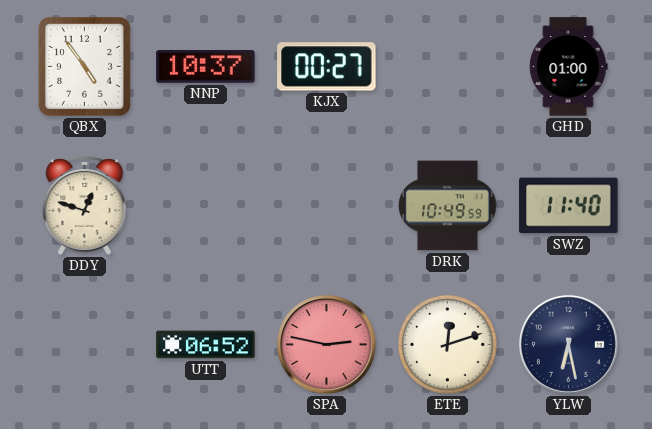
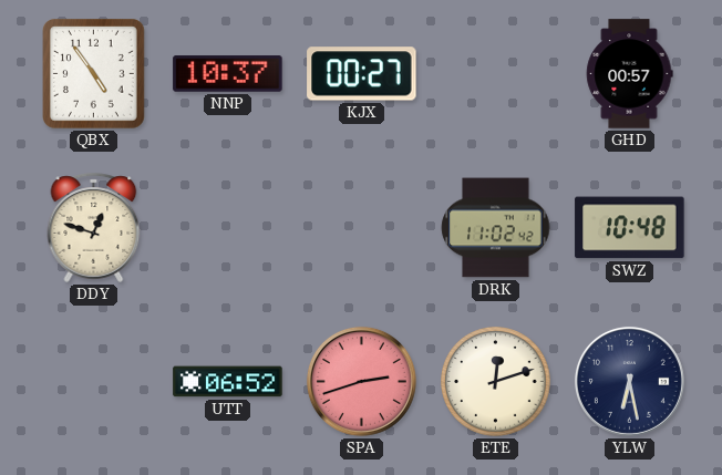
GHD: 01:00 -> 00:57
DRK: 10:49 -> 11:02
SWZ: 11:40 -> 10:48
SPA: 2:47 -> 2:42
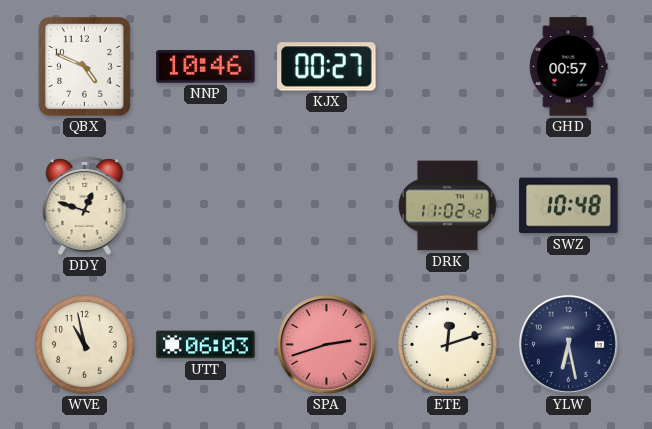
QBX: 4:54 -> 4:49
NNP: 10:37 -> 10:46
WVE: none -> 10:58
UTT: 06:52 -> 06:03
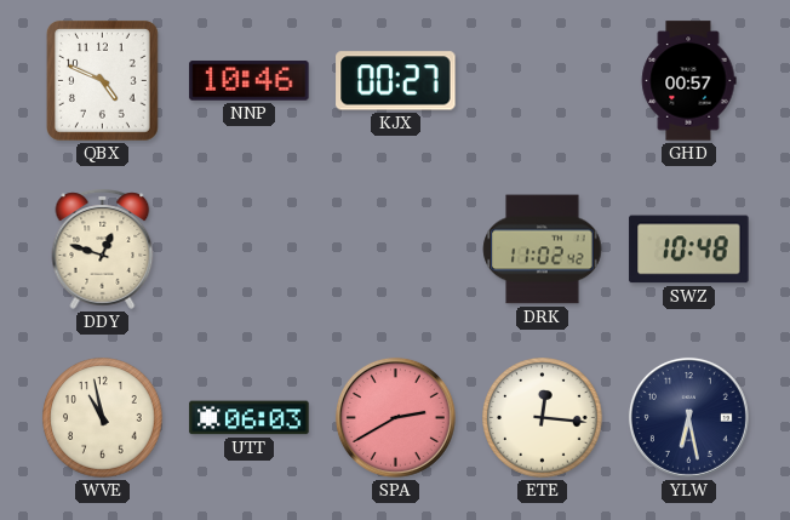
SPA: 2:42 -> 2:40
ETE: 12:12 -> 12:16
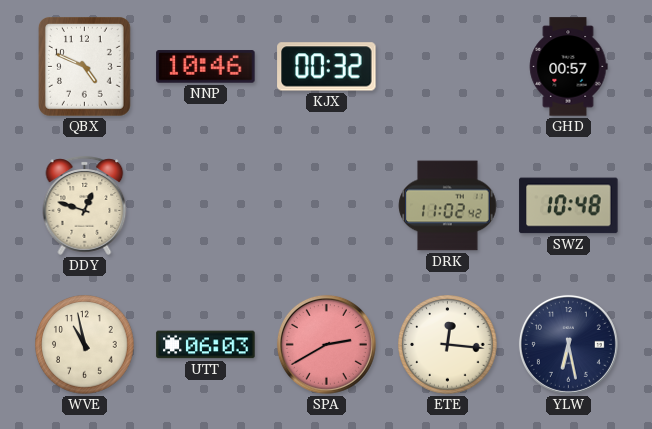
KJX: 00:27 -> 00:32
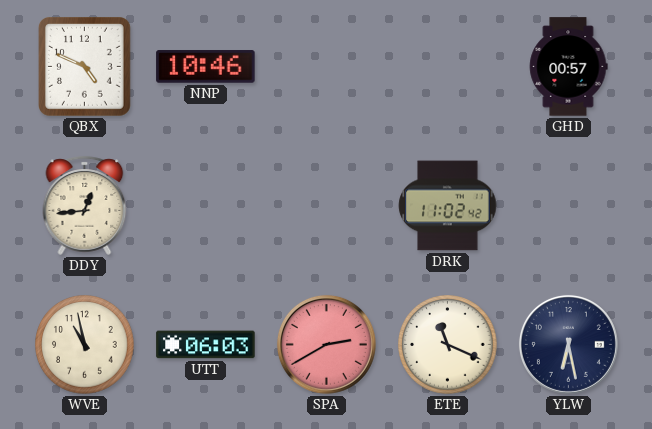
KJX: 00:32 -> none
DDY: 12:48 -> 12:44
SWZ: 10:48 -> none
ETE: 12:16 -> 11:19
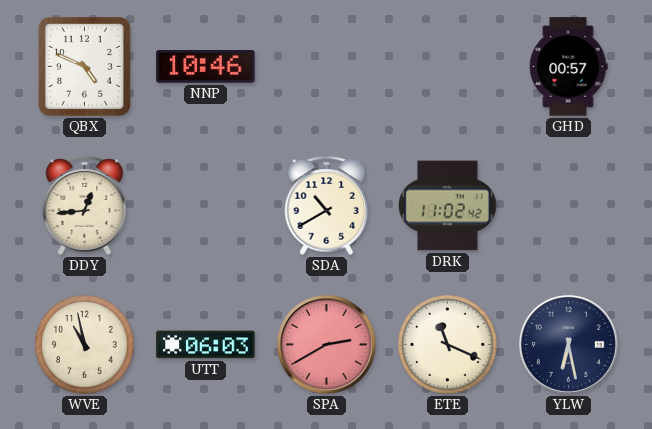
SDA: none -> 10:40
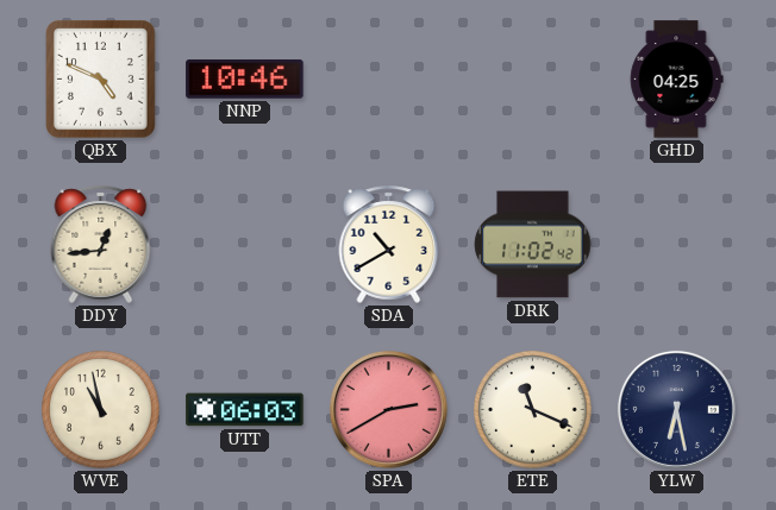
GHD: 00:57 -> 04:25
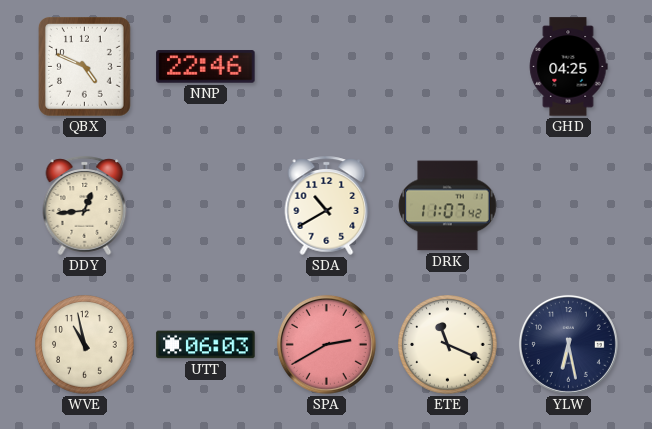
NNP: 10:46 -> 22:46
DRK: 11:02 -> 11:07
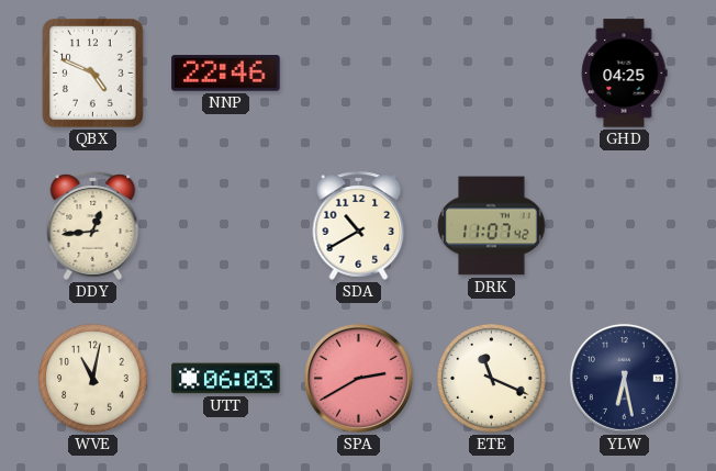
WVE: 10:58 -> 11:02
